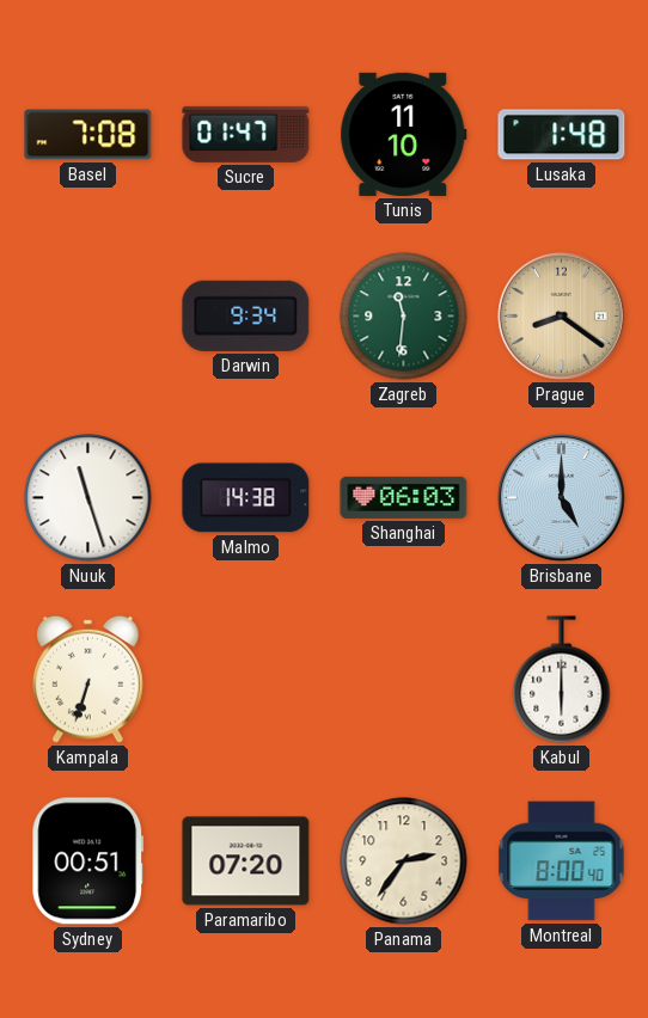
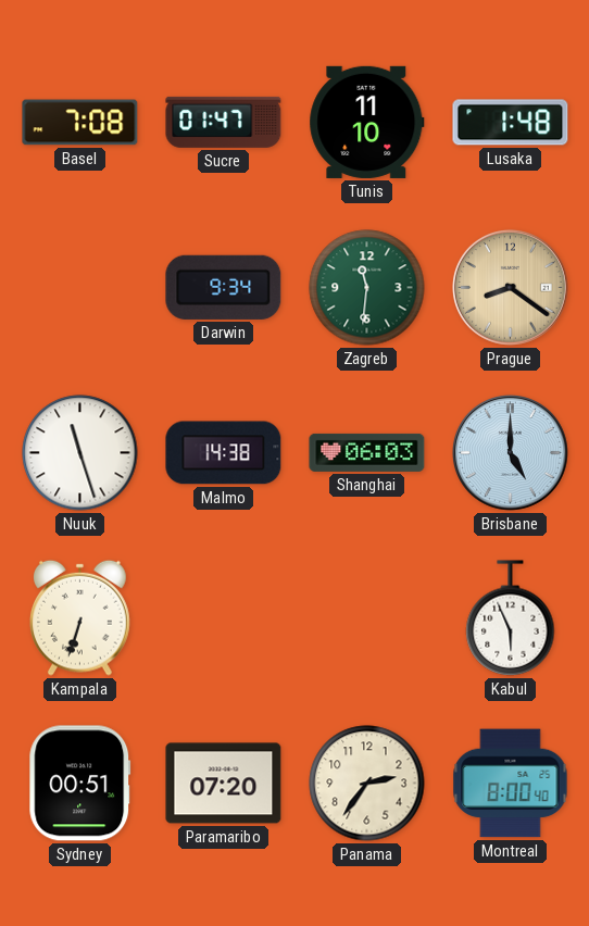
Kabul: 6:00 -> 5:56
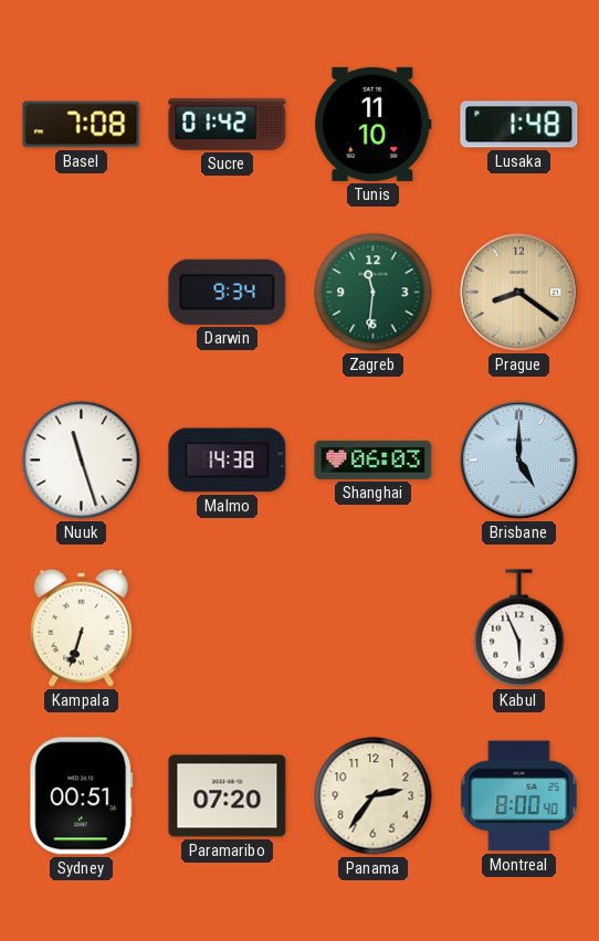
Sucre: 01:47 -> 01:42
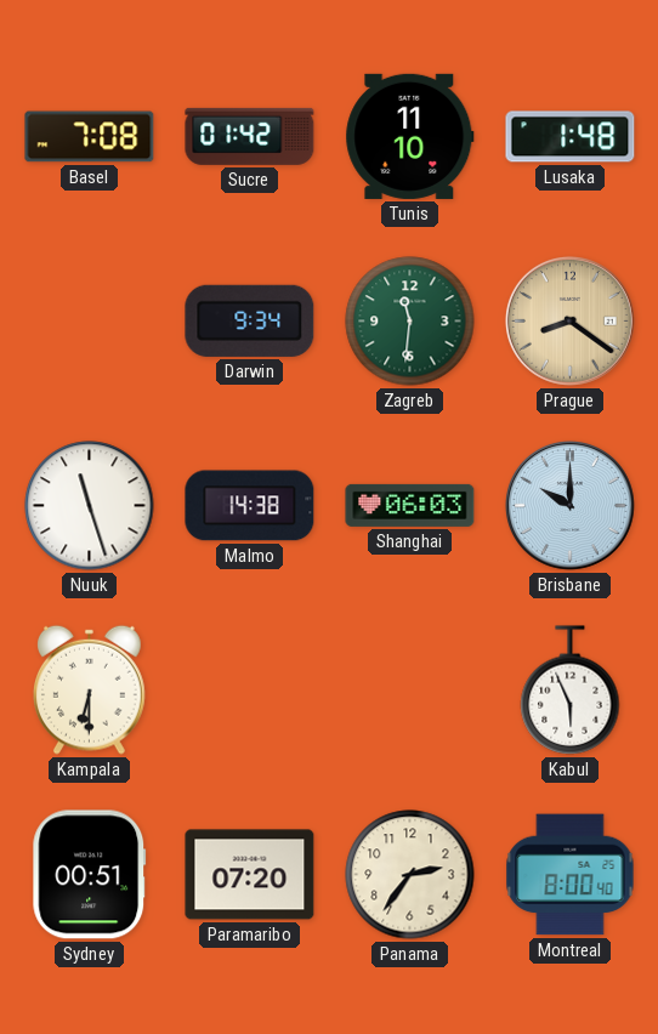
Brisbane: 5:00 -> 10:00
Kampala: 6:33 -> 6:30
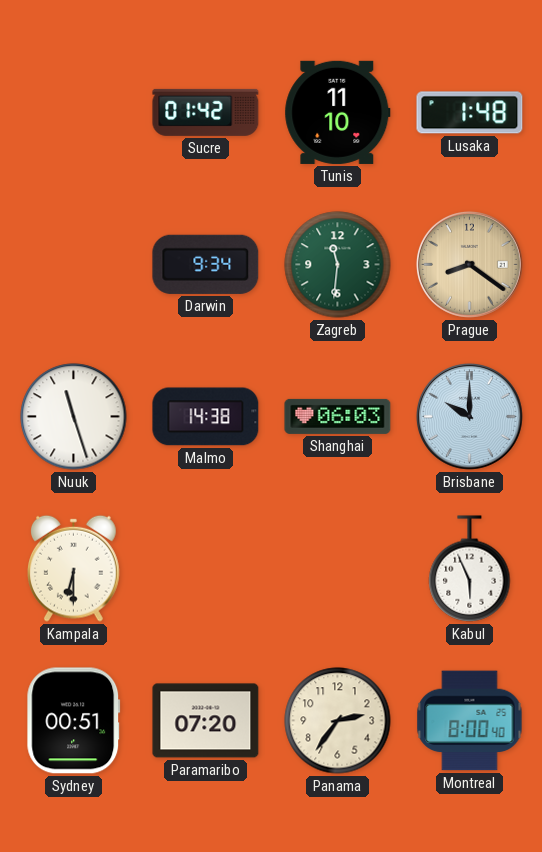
Basel: 7:08 -> none
